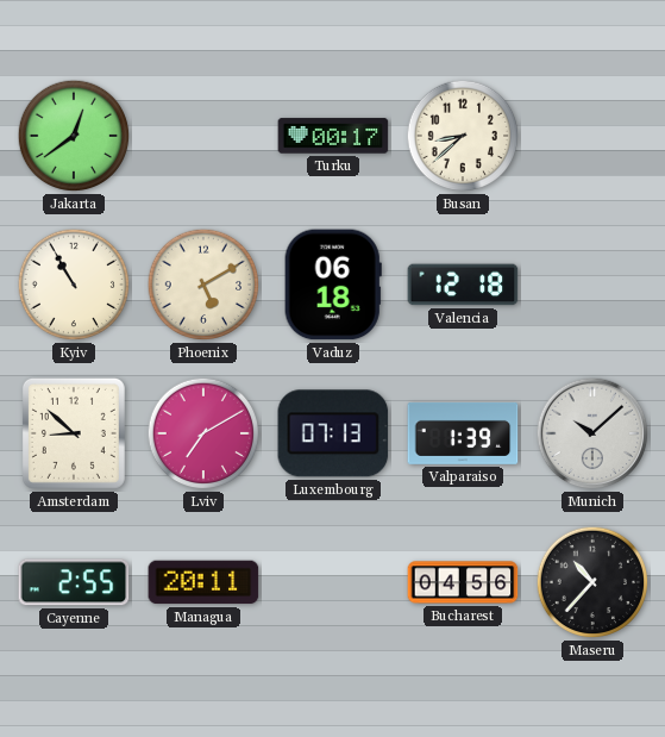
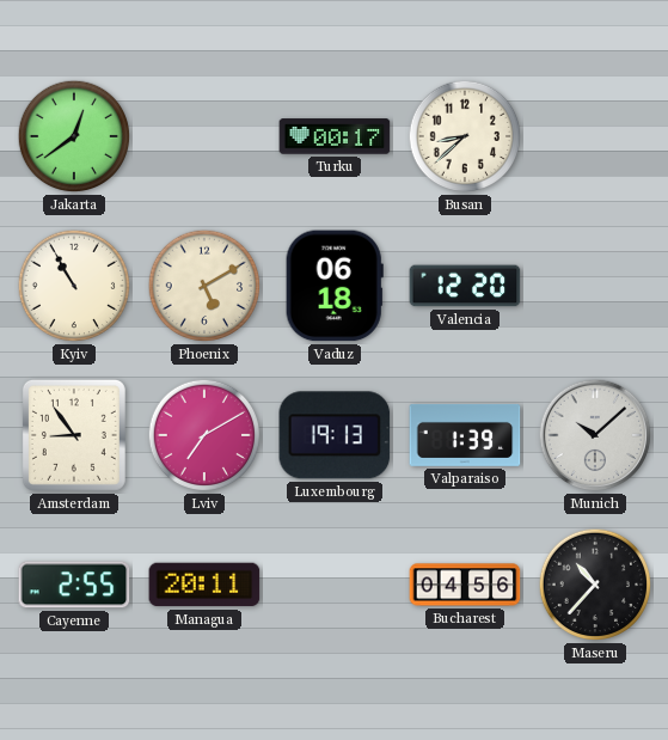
Valencia: 12:18 -> 12:20
Amsterdam: 8:52 -> 8:54
Luxembourg: 07:13 -> 19:13
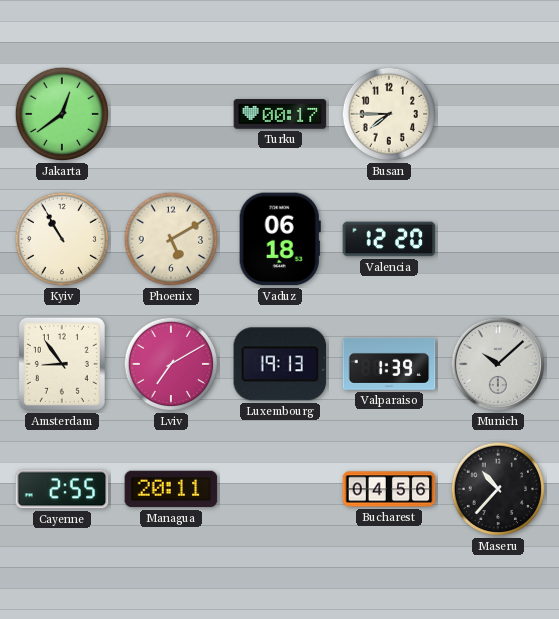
Busan: 8:38 -> 7:45
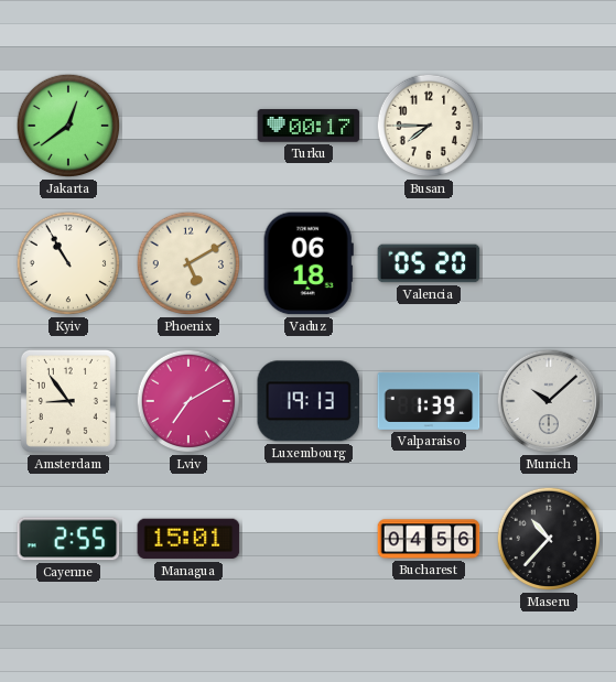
Valencia: 12:20 -> 05:20
Managua: 20:11 -> 15:01
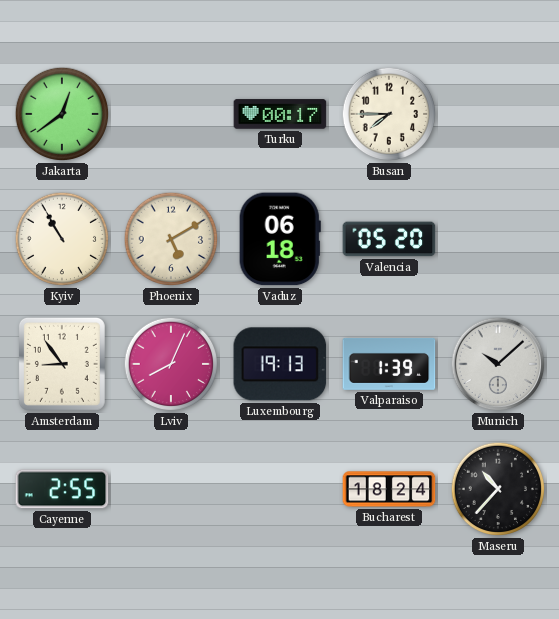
Lviv: 7:10 -> 8:04
Managua: 15:01 -> none
Bucharest: 04:56 -> 18:24
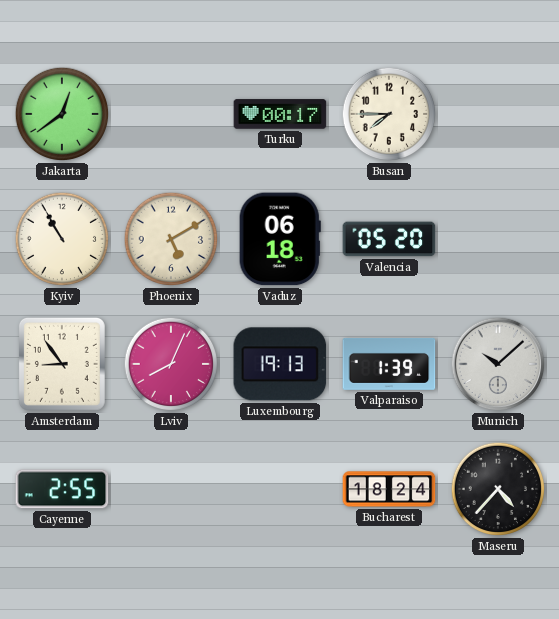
Maseru: 10:37 -> 4:37
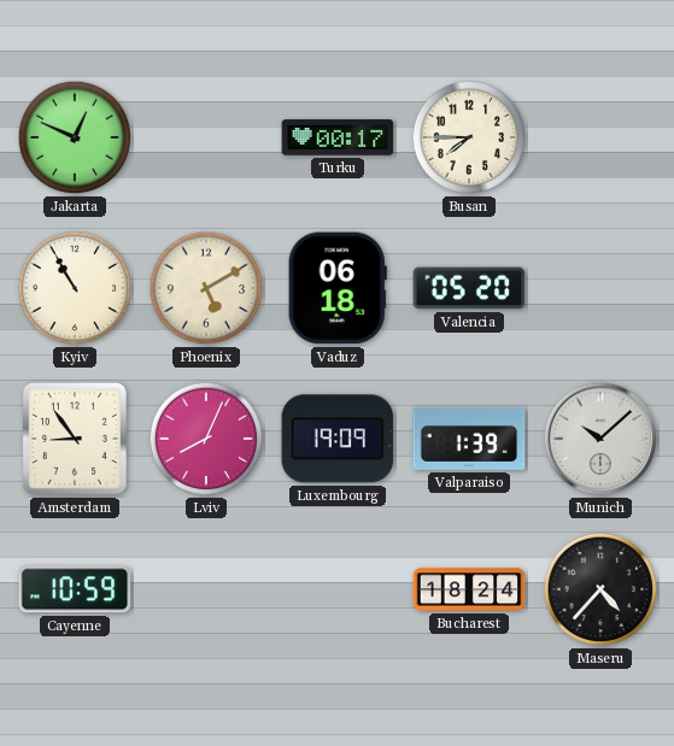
Jakarta: 12:39 -> 12:49
Luxembourg: 19:13 -> 19:09
Cayenne: 2:55 -> 10:59
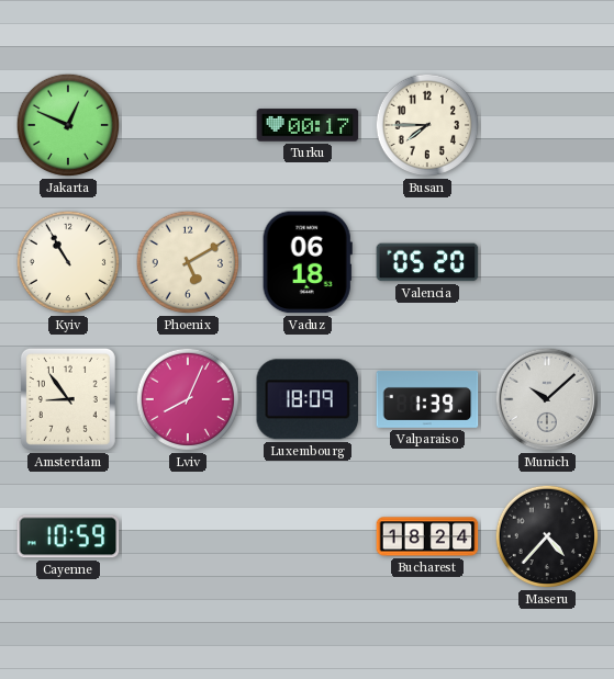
Luxembourg: 19:09 -> 18:09
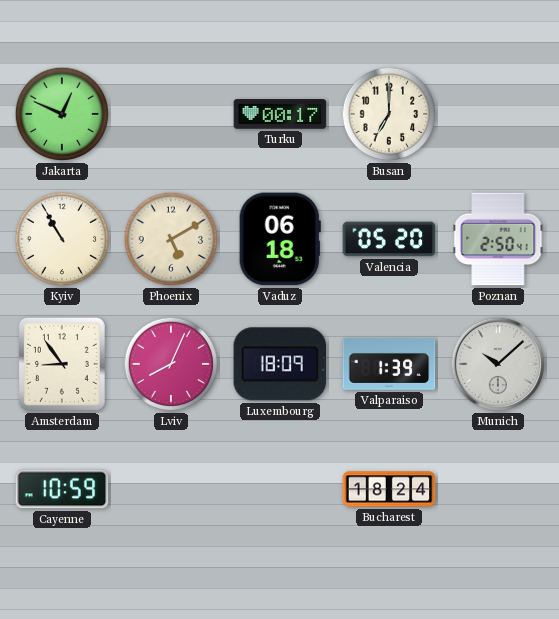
Busan: 7:45 -> 7:00
Poznan: none -> 2:50
Maseru: 4:37 -> none
